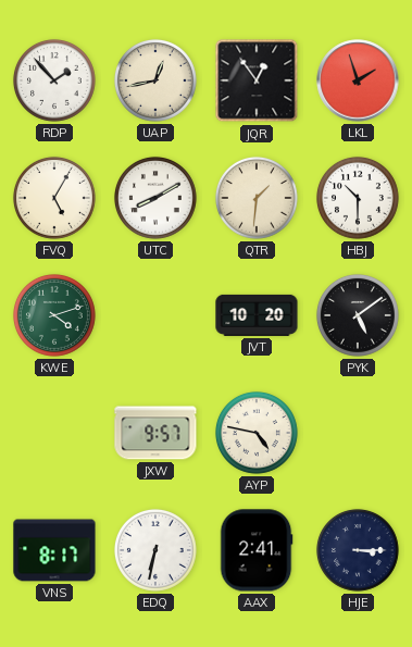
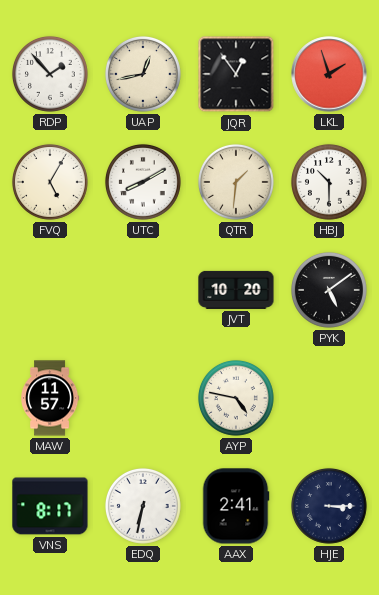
KWE: 4:12 -> none
MAW: none -> 11:57
JXW: 9:57 -> none
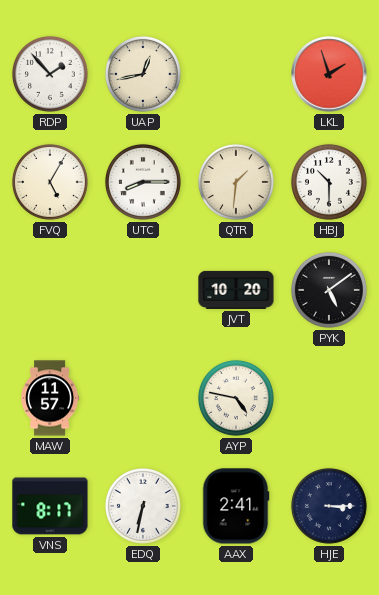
JQR: 12:54 -> none
UTC: 8:10 -> 8:15
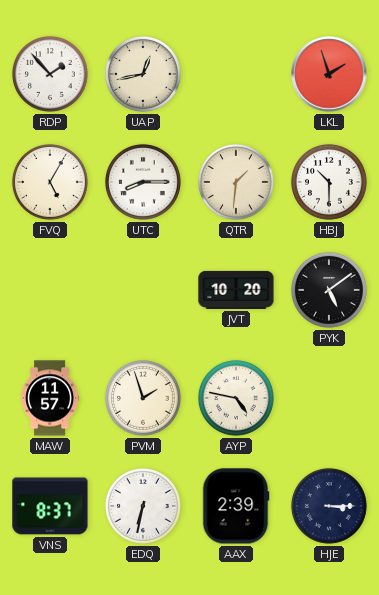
PVM: none -> 1:57
VNS: 8:17 -> 8:37
AAX: 2:41 -> 2:39
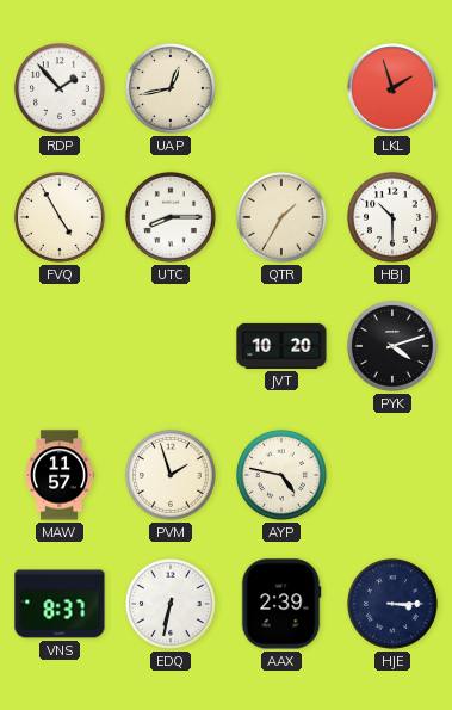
FVQ: 5:05 -> 4:55
QTR: 1:31 -> 1:35
PYK: 5:09 -> 4:12
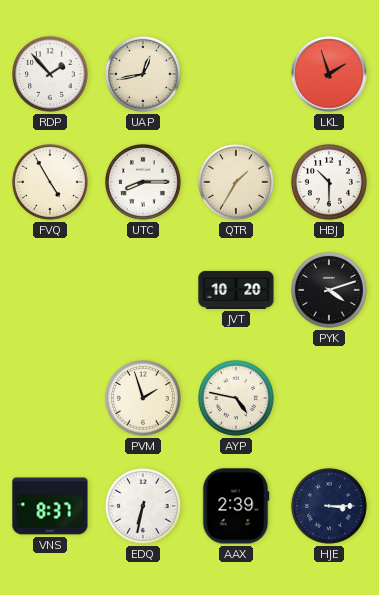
MAW: 11:57 -> none
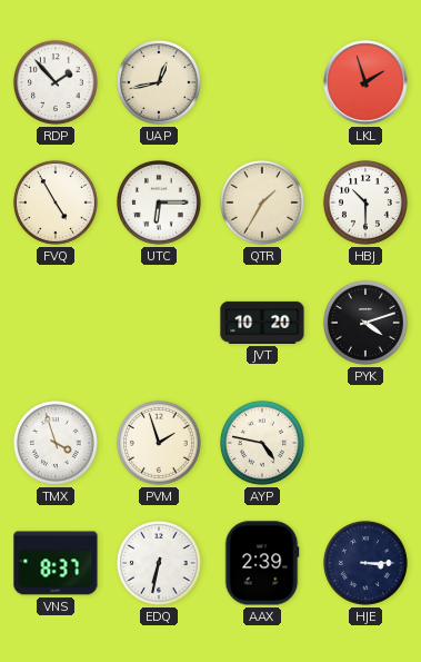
UTC: 8:15 -> 6:15
TMX: none -> 3:57
